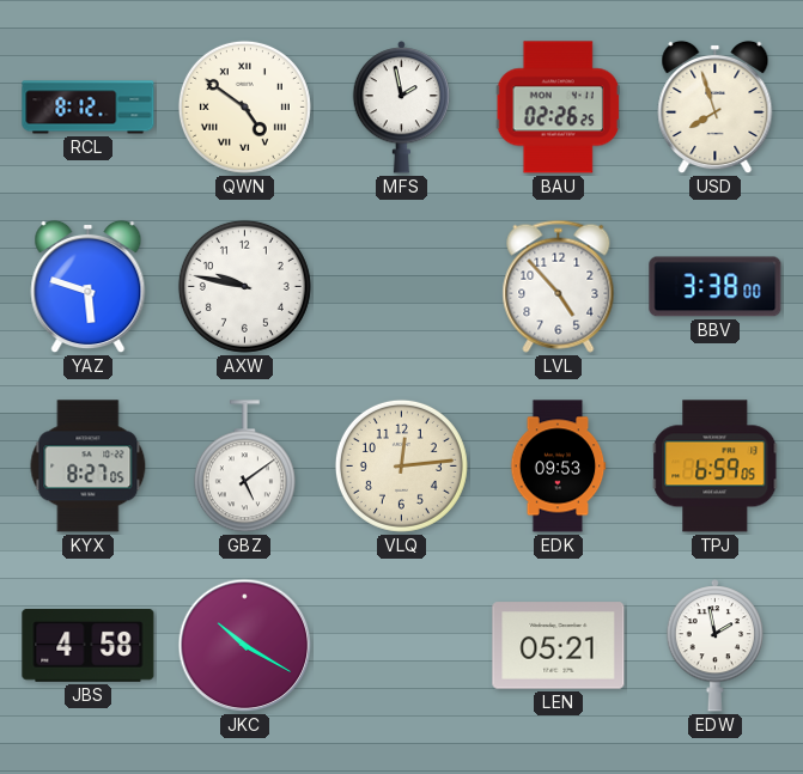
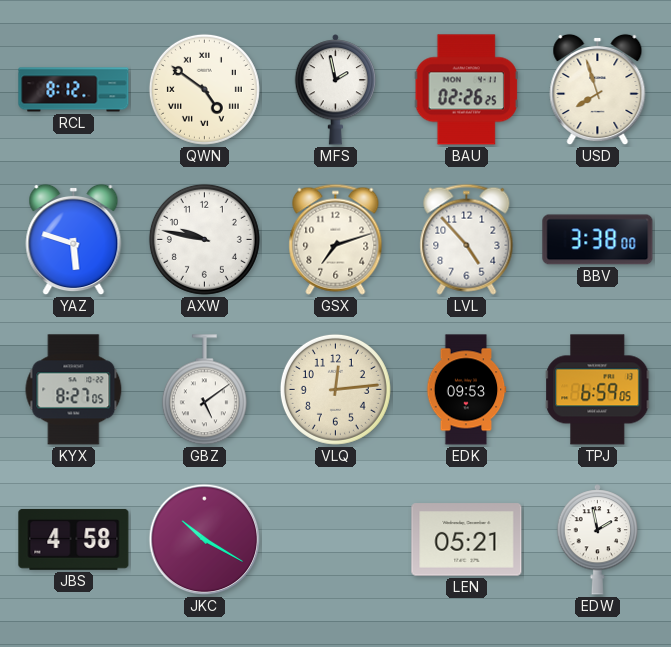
GSX: none -> 7:12
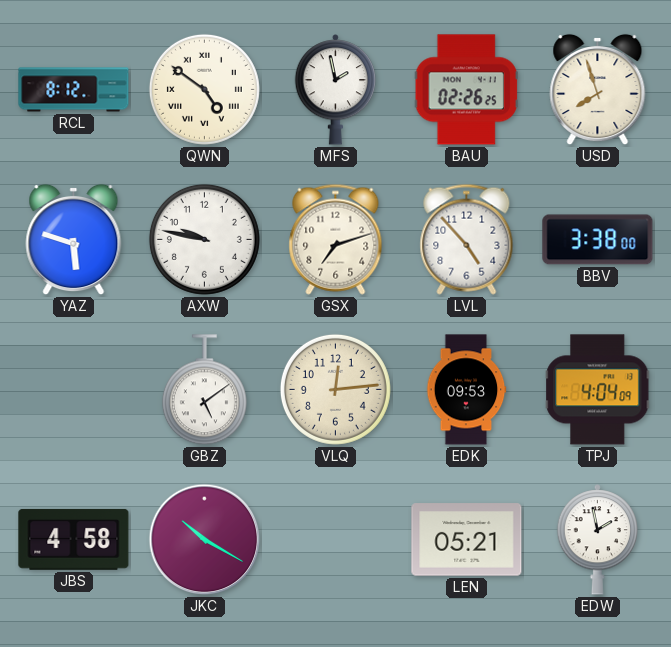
KYX: 8:27 -> none
TPJ: 6:59 -> 4:04
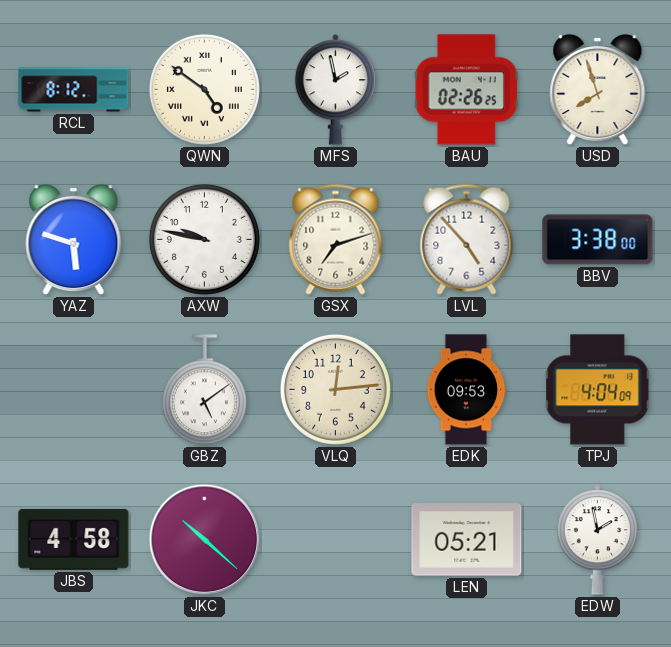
JKC: 10:20 -> 10:22
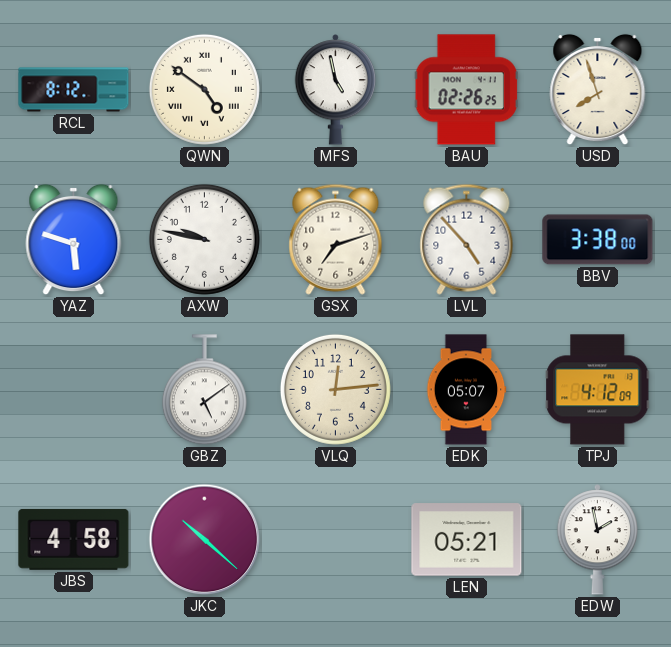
MFS: 1:58 -> 4:58
EDK: 09:53 -> 05:07
TPJ: 4:04 -> 4:12
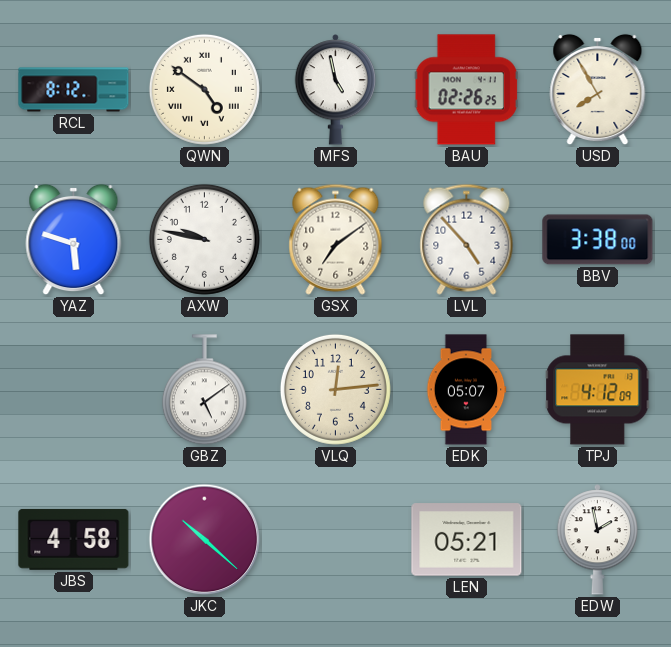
USD: 7:57 -> 7:55
GSX: 7:12 -> 7:09
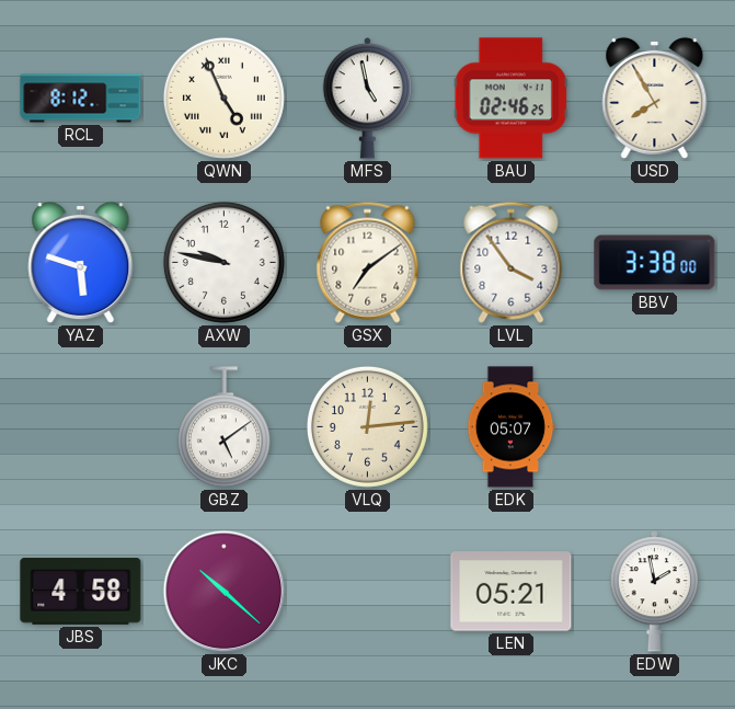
QWN: 4:51 -> 4:56
BAU: 02:26 -> 02:46
LVL: 4:53 -> 3:54
TPJ: 4:12 -> none
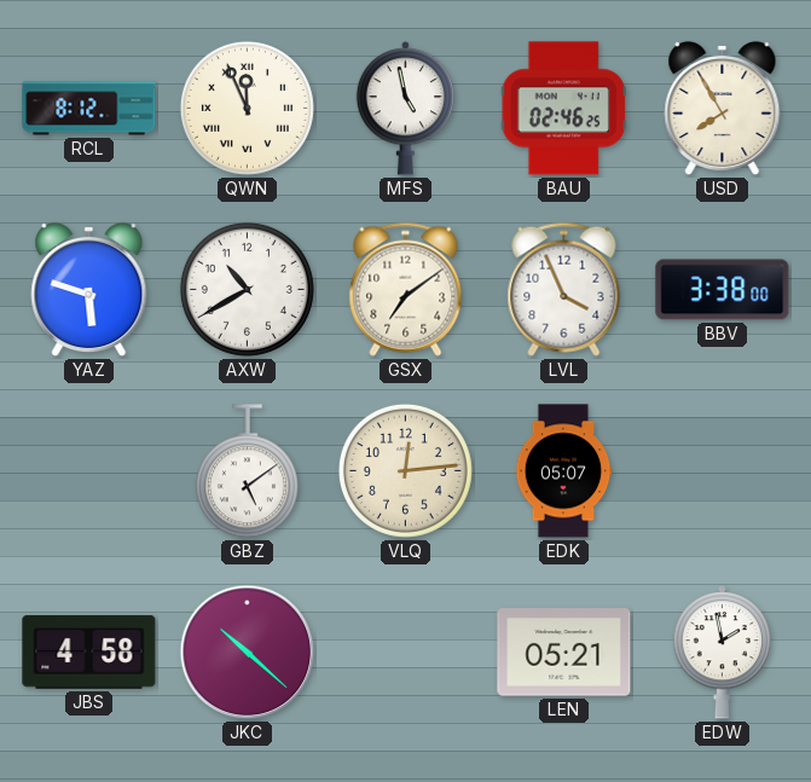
QWN: 4:56 -> 11:56
AXW: 9:47 -> 10:40
LVL: 3:54 -> 3:56
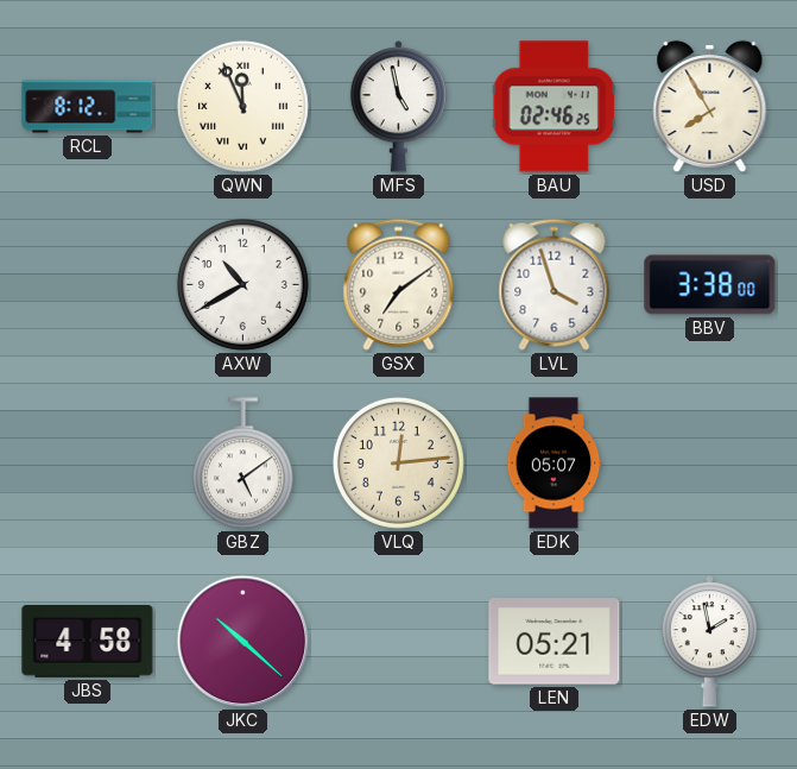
YAZ: 5:48 -> none
LVL: 3:56 -> 3:57
